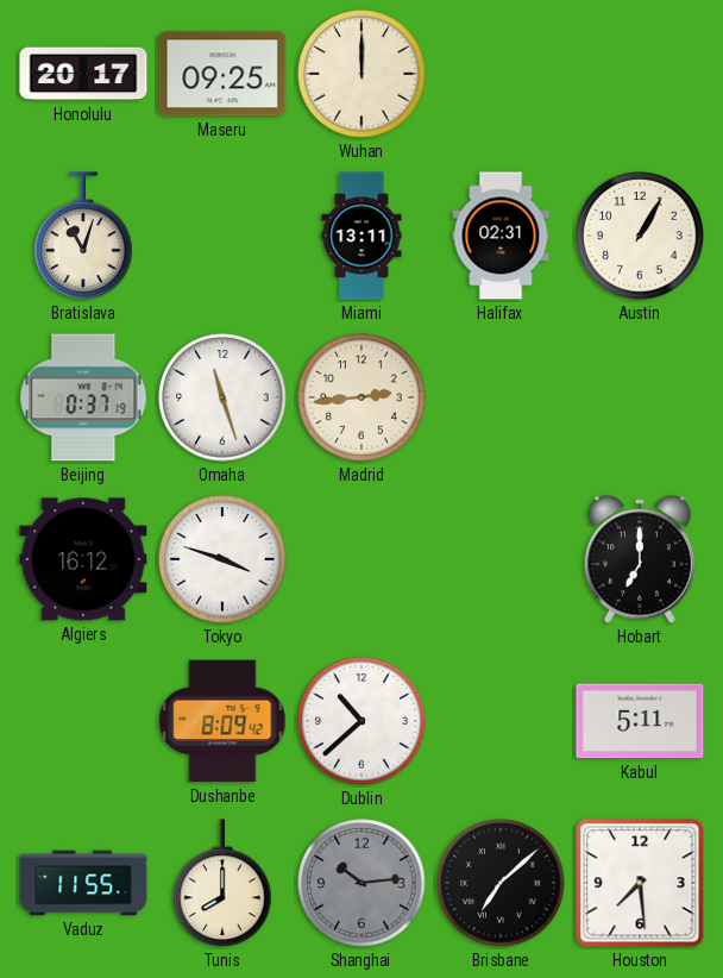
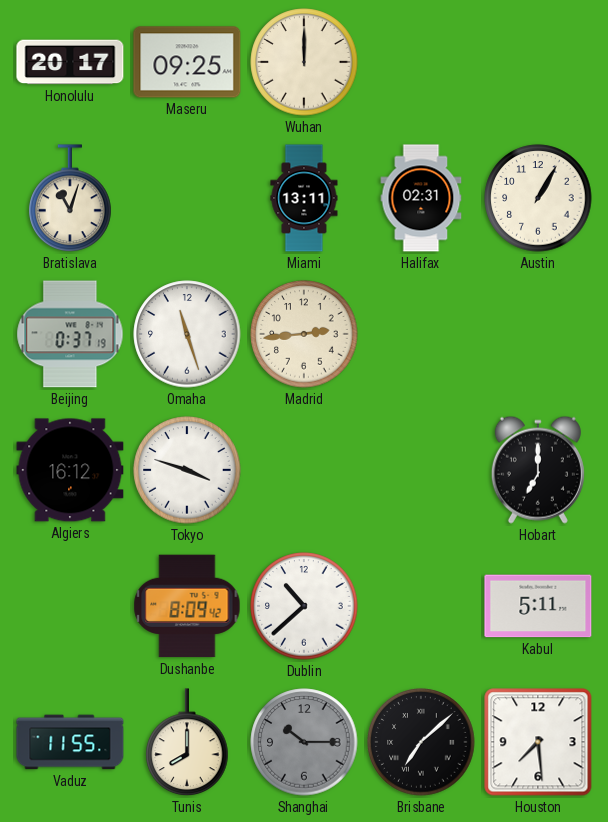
Shanghai: 10:14 -> 10:15
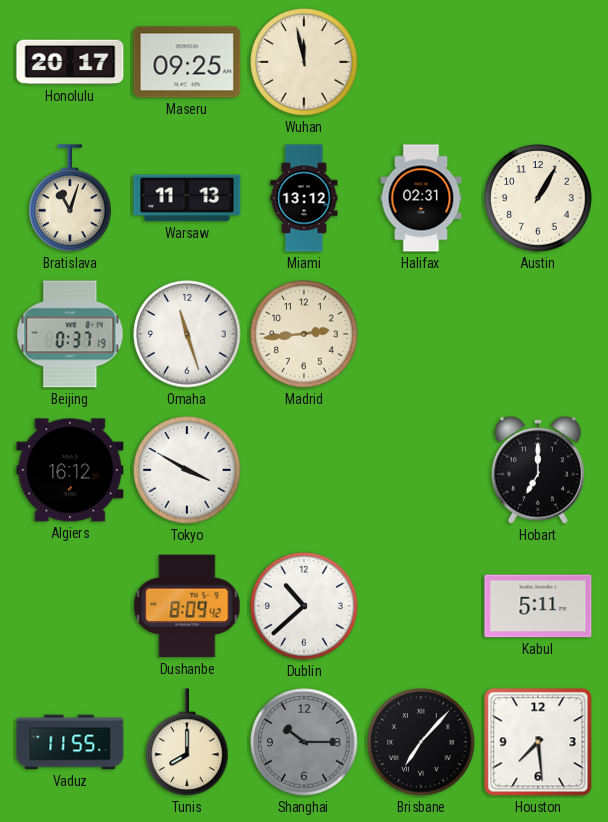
Wuhan: 12:00 -> 11:58
Warsaw: none -> 11:13
Miami: 13:11 -> 13:12
Tokyo: 3:48 -> 3:50
Brisbane: 7:08 -> 7:07
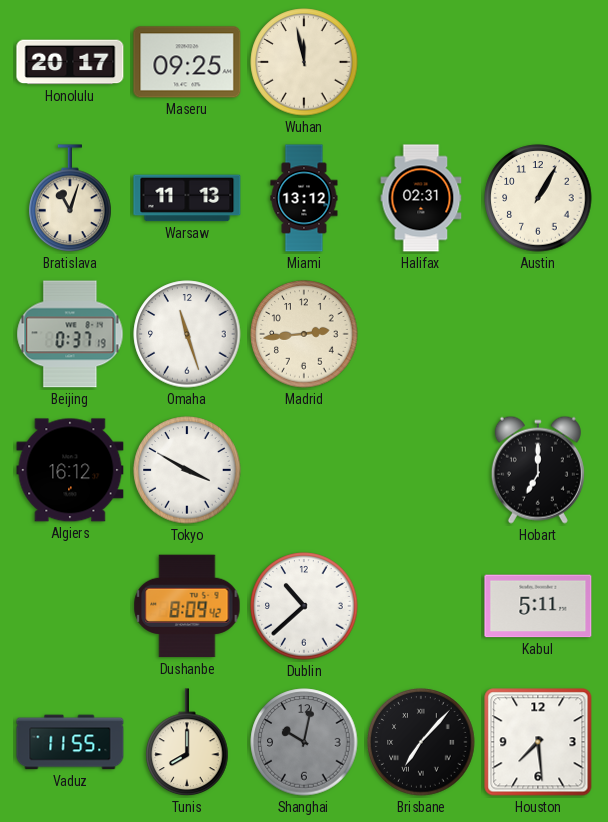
Shanghai: 10:15 -> 10:02
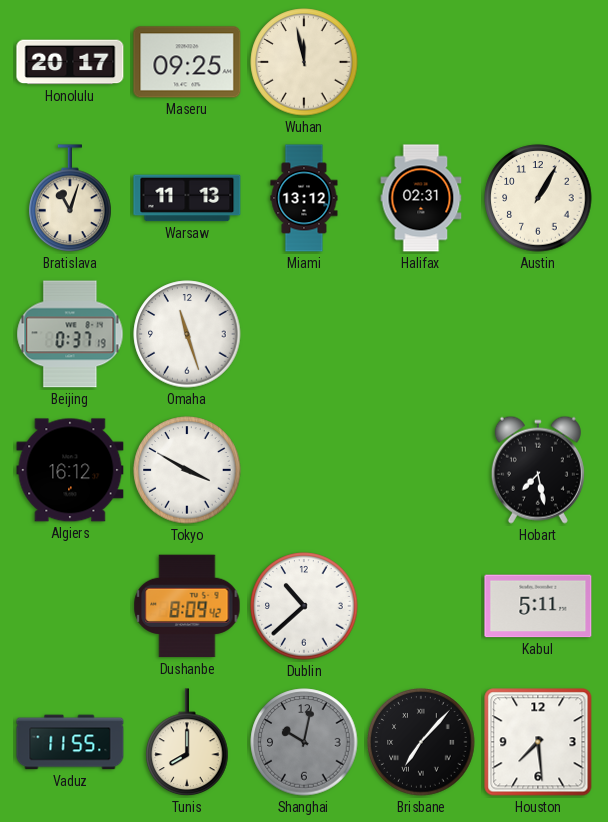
Madrid: 2:44 -> none
Hobart: 7:00 -> 7:28
